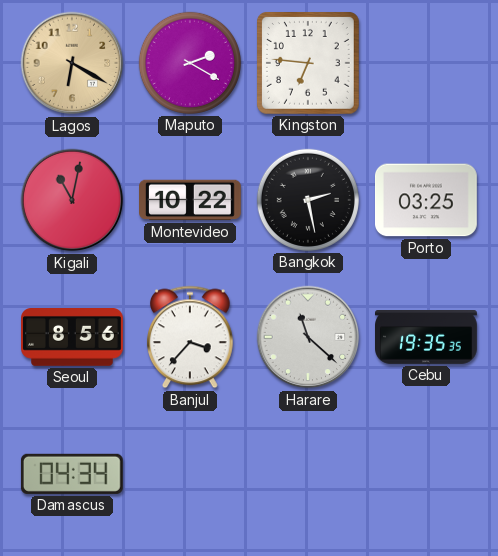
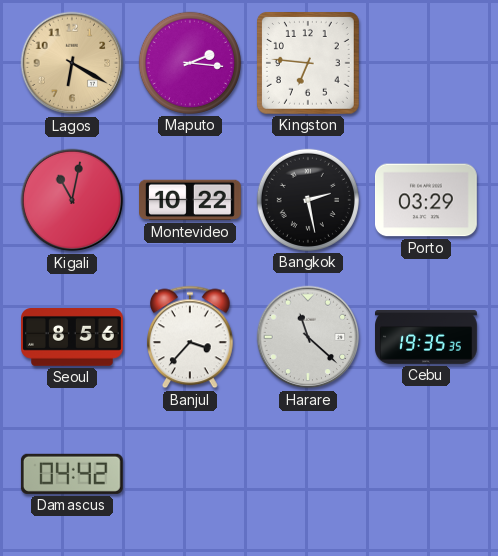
Maputo: 2:20 -> 2:16
Porto: 03:25 -> 03:29
Damascus: 04:34 -> 04:42
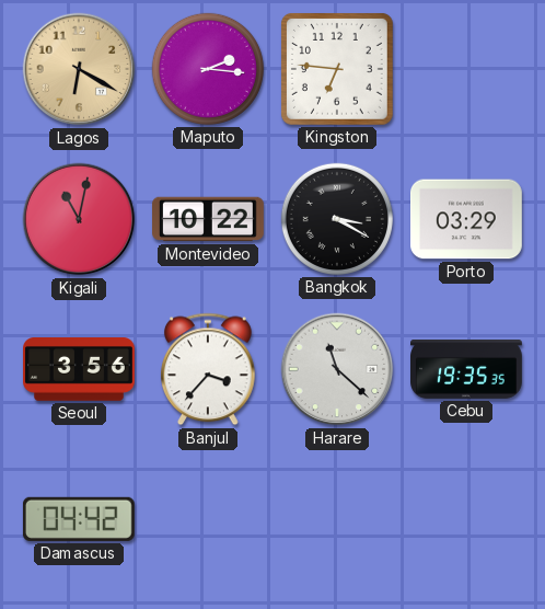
Bangkok: 2:28 -> 3:20
Seoul: 8:56 -> 3:56
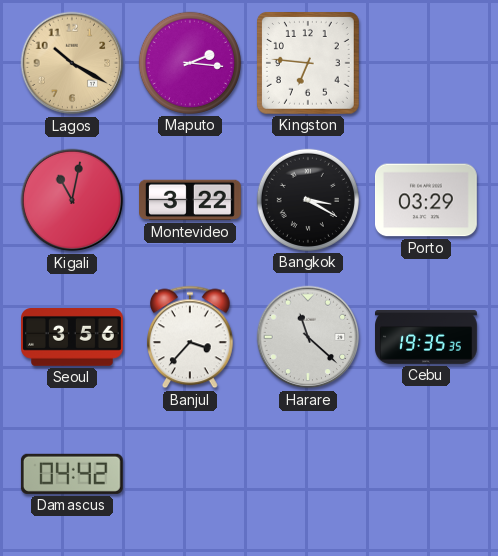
Lagos: 6:20 -> 10:20
Montevideo: 10:22 -> 3:22
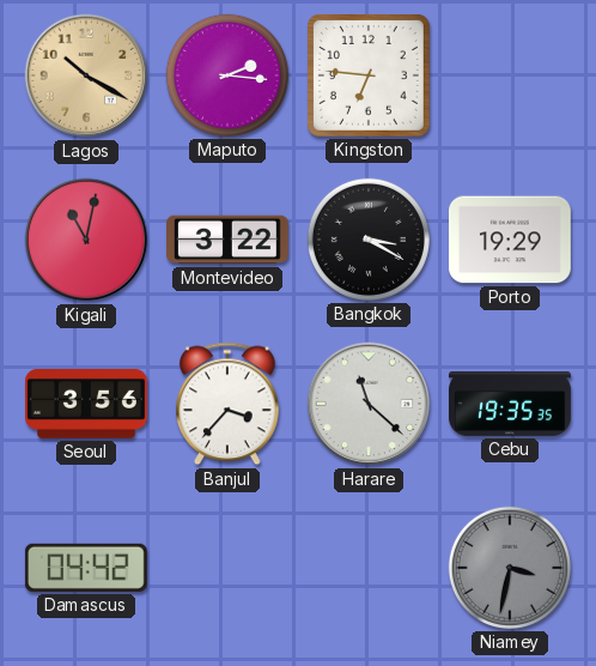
Porto: 03:29 -> 19:29
Niamey: none -> 3:32
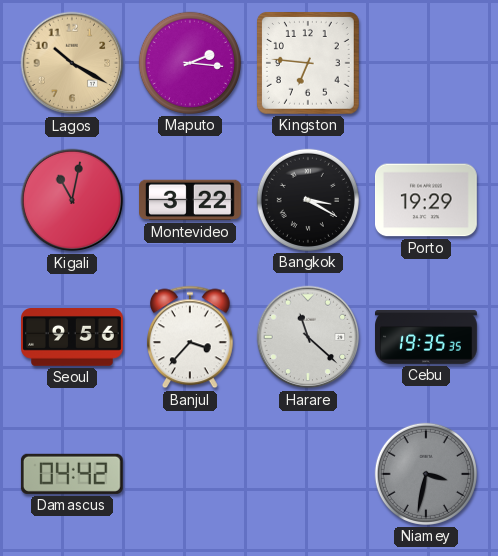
Seoul: 3:56 -> 9:56
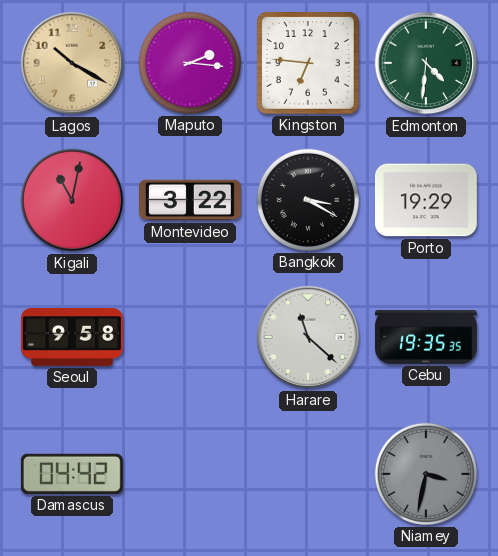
Edmonton: none -> 4:31
Seoul: 9:56 -> 9:58
Banjul: 3:37 -> none
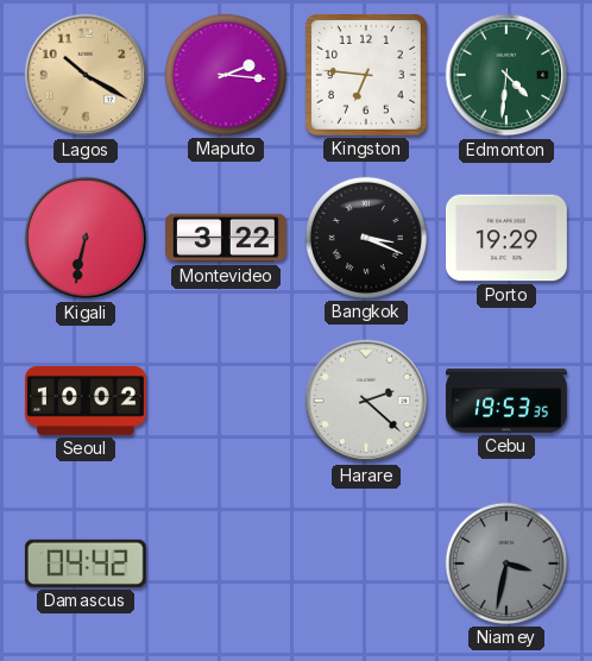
Kigali: 11:02 -> 6:32
Bangkok: 3:20 -> 3:19
Seoul: 9:58 -> 10:02
Harare: 11:22 -> 2:22
Cebu: 19:35 -> 19:53
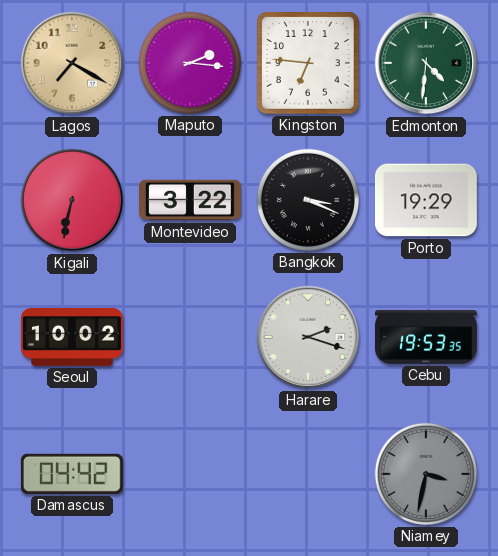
Lagos: 10:20 -> 7:20
Harare: 2:22 -> 2:18
